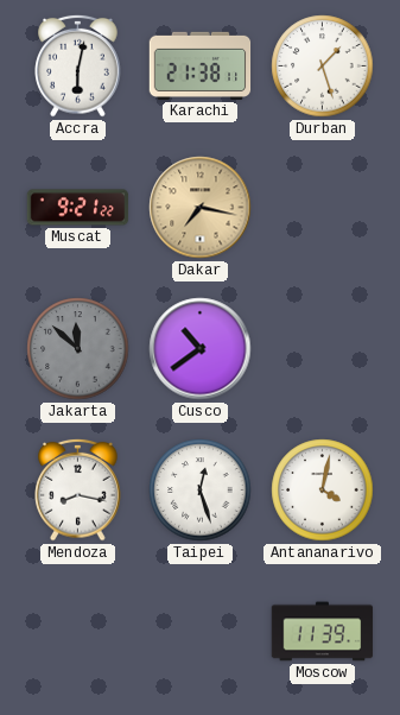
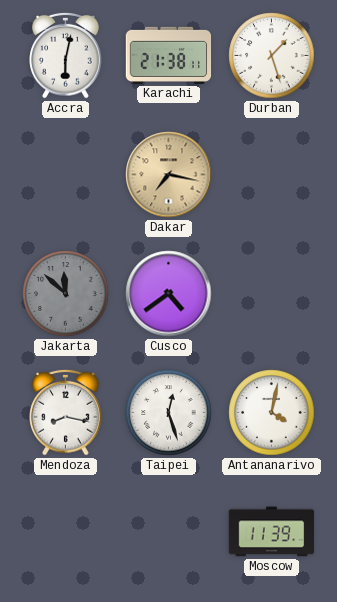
Muscat: 9:21 -> none
Cusco: 10:39 -> 4:39
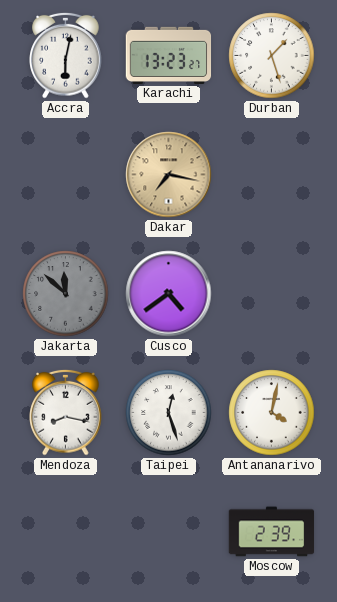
Karachi: 21:38 -> 13:23
Moscow: 11:39 -> 2:39
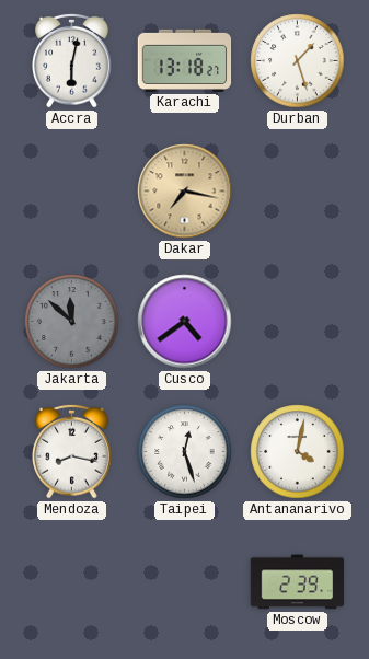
Karachi: 13:23 -> 13:18
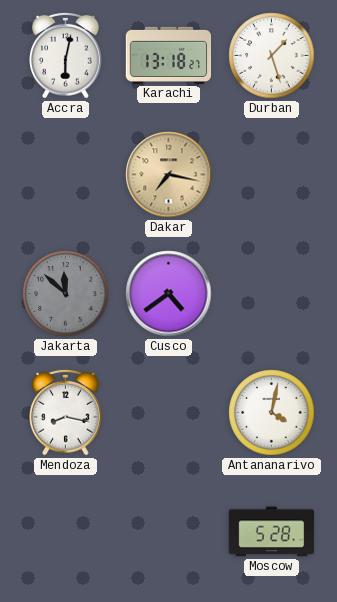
Taipei: 12:27 -> none
Moscow: 2:39 -> 5:28
